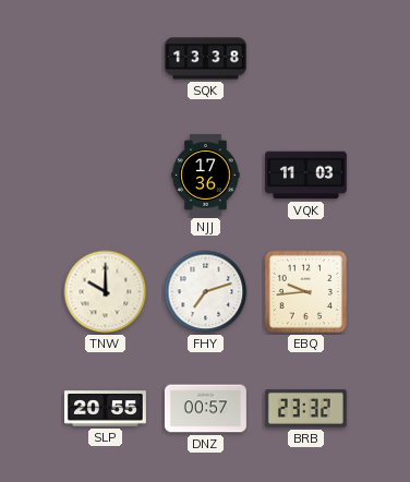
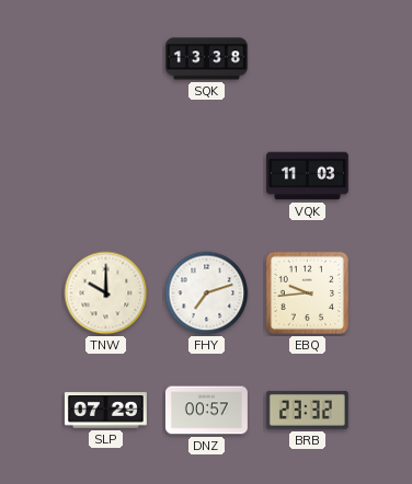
NJJ: 17:36 -> none
SLP: 20:55 -> 07:29
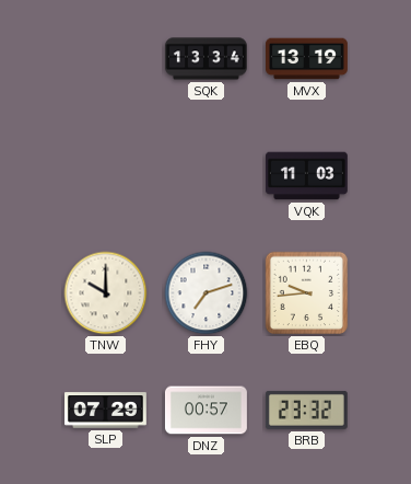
SQK: 13:38 -> 13:34
MVX: none -> 13:19
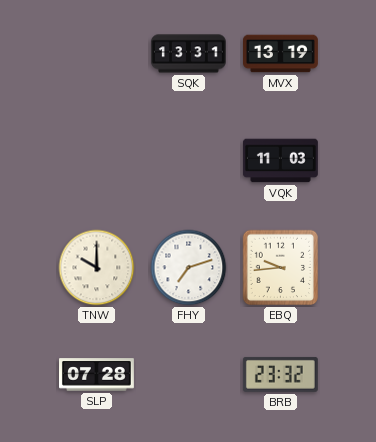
SQK: 13:34 -> 13:31
SLP: 07:29 -> 07:28
DNZ: 00:57 -> none
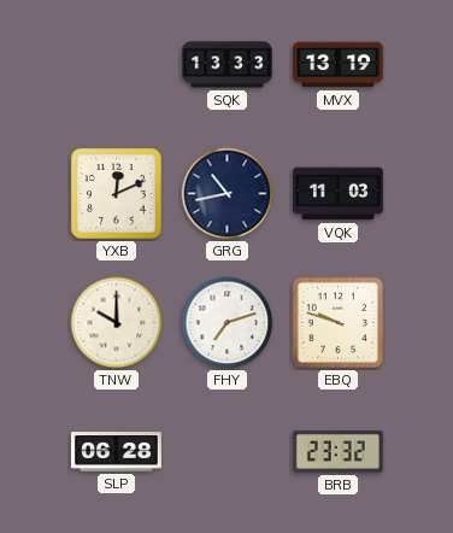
SQK: 13:31 -> 13:33
YXB: none -> 12:11
GRG: none -> 10:43
EBQ: 9:44 -> 9:48
SLP: 07:28 -> 06:28
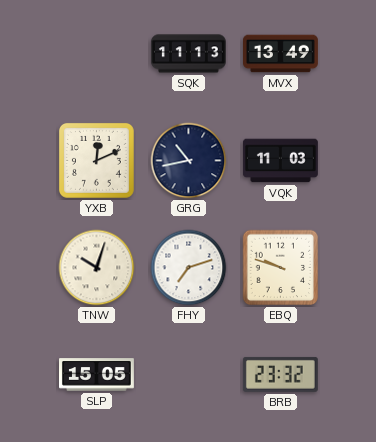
SQK: 13:33 -> 11:13
MVX: 13:19 -> 13:49
TNW: 10:00 -> 10:03
SLP: 06:28 -> 15:05
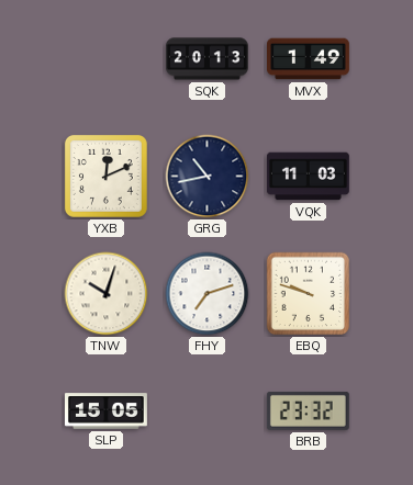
SQK: 11:13 -> 20:13
MVX: 13:49 -> 1:49
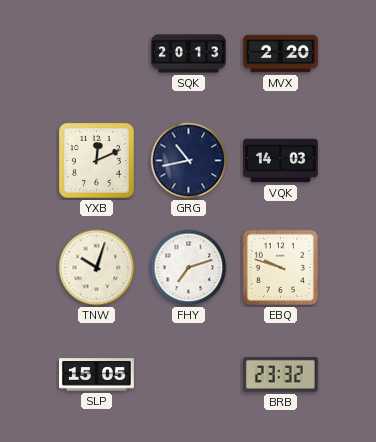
MVX: 1:49 -> 2:20
VQK: 11:03 -> 14:03
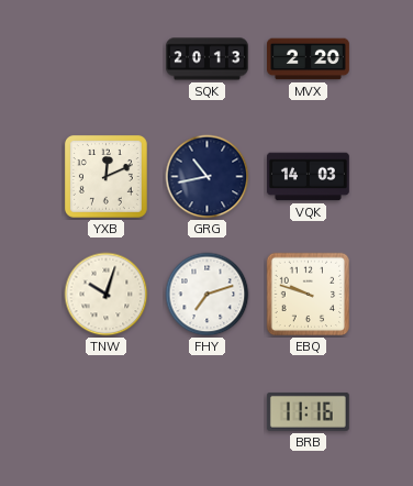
SLP: 15:05 -> none
BRB: 23:32 -> 11:16
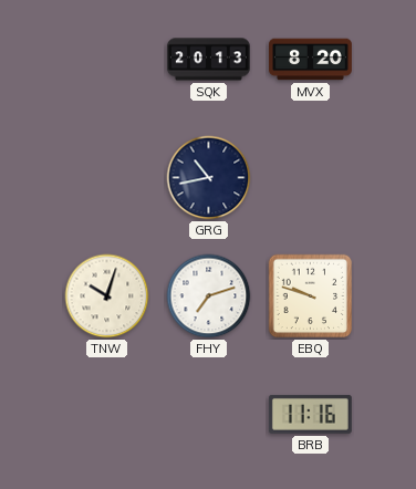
MVX: 2:20 -> 8:20
YXB: 12:11 -> none
VQK: 14:03 -> none
